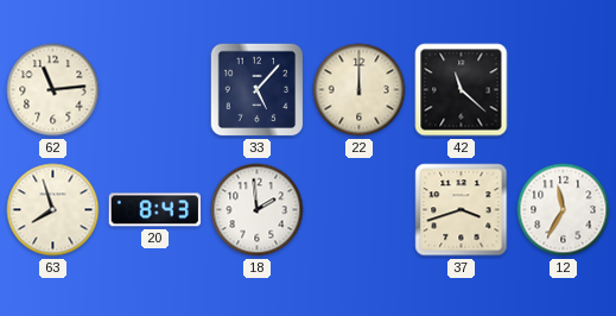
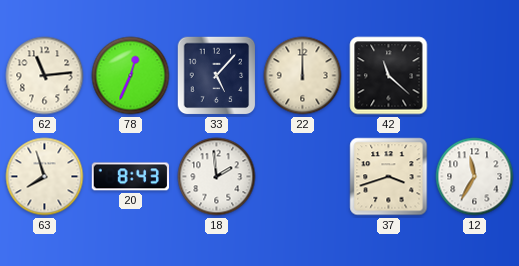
78: none -> 12:34
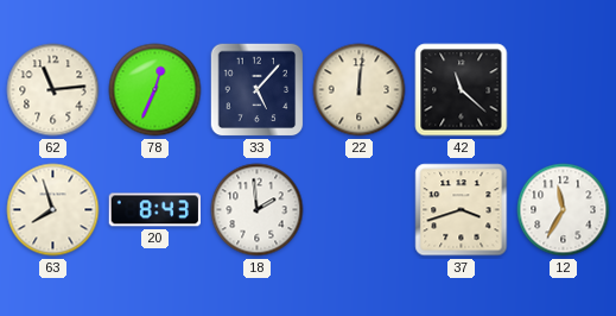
22: 12:00 -> 12:01
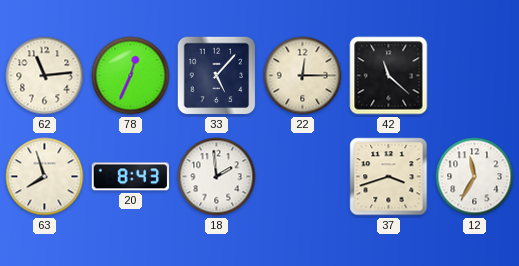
22: 12:01 -> 12:15
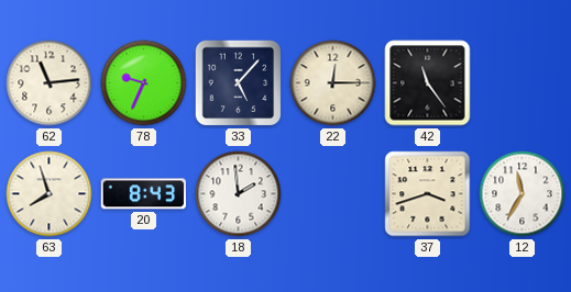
78: 12:34 -> 9:34
42: 11:22 -> 11:24
